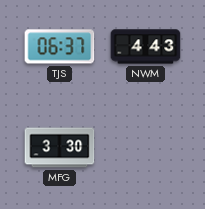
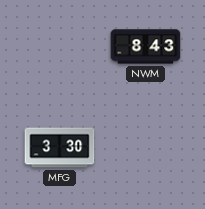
TJS: 06:37 -> none
NWM: 4:43 -> 8:43
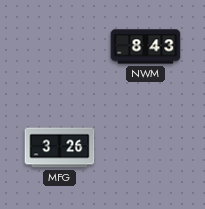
MFG: 3:30 -> 3:26
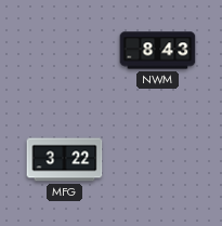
MFG: 3:26 -> 3:22
